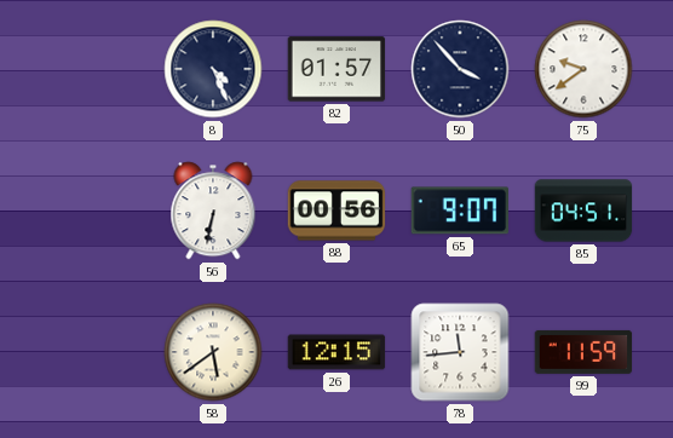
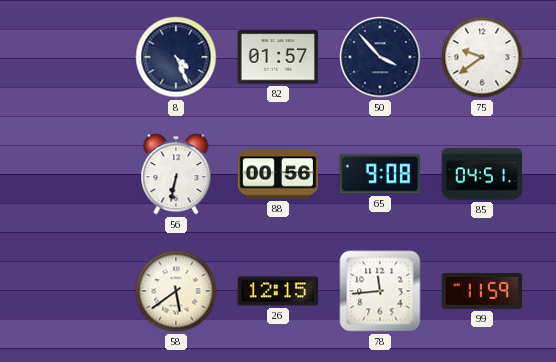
65: 9:07 -> 9:08
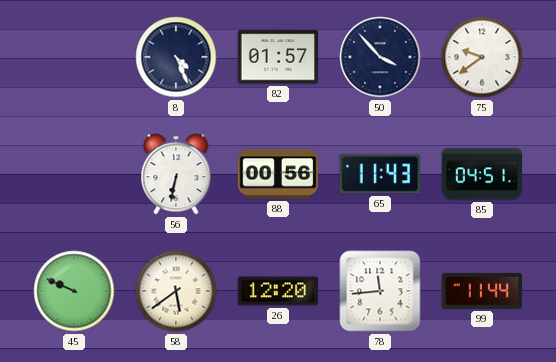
65: 9:08 -> 11:43
45: none -> 9:49
26: 12:15 -> 12:20
99: 11:59 -> 11:44
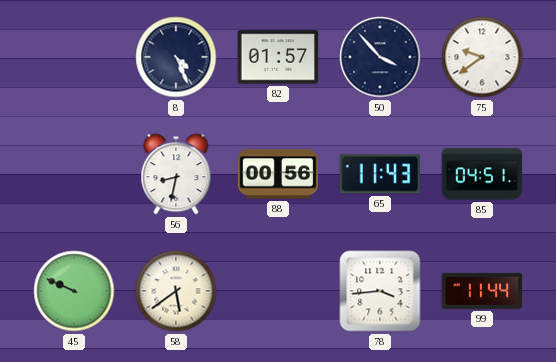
56: 6:32 -> 8:32
26: 12:20 -> none
78: 11:44 -> 3:44
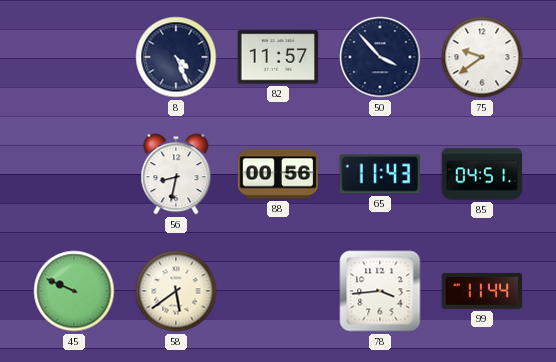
82: 01:57 -> 11:57
